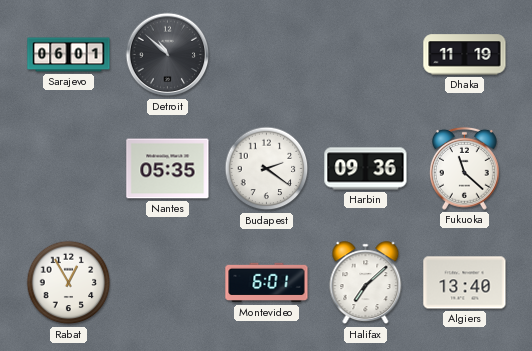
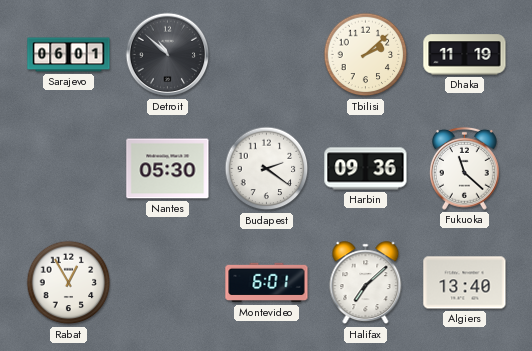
Tbilisi: none -> 2:08
Nantes: 05:35 -> 05:30
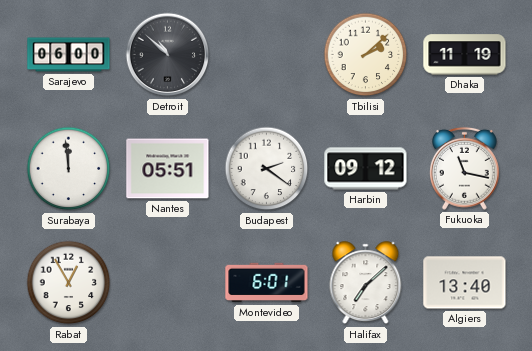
Sarajevo: 06:01 -> 06:00
Surabaya: none -> 11:59
Nantes: 05:30 -> 05:51
Harbin: 09:36 -> 09:12
Fukuoka: 11:22 -> 11:17
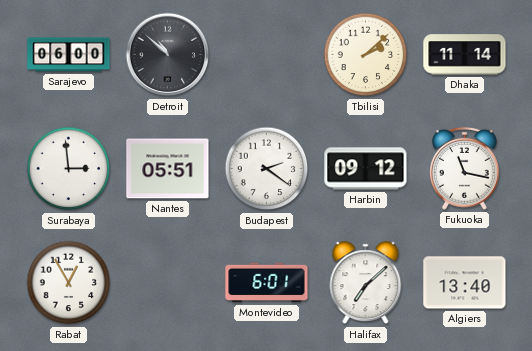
Dhaka: 11:19 -> 11:14
Surabaya: 11:59 -> 2:59
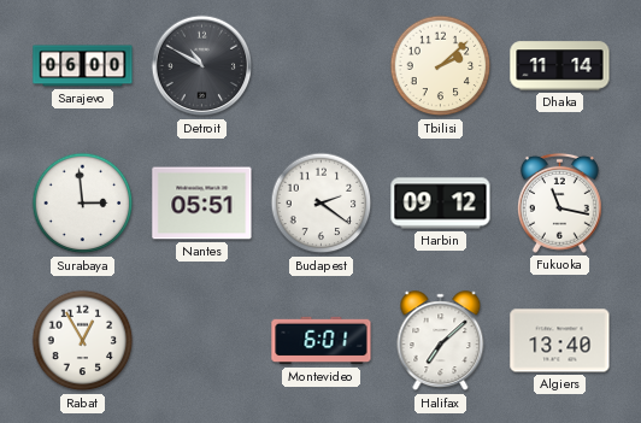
Detroit: 10:52 -> 10:50
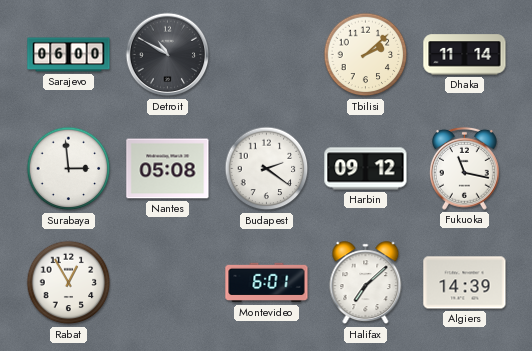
Nantes: 05:51 -> 05:08
Algiers: 13:40 -> 14:39
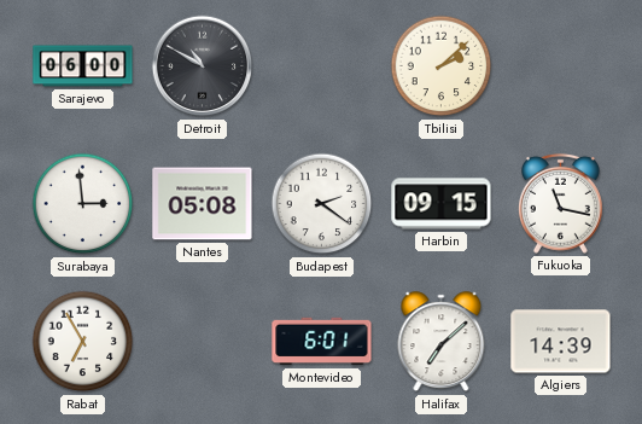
Dhaka: 11:14 -> none
Harbin: 09:12 -> 09:15
Rabat: 12:55 -> 6:55
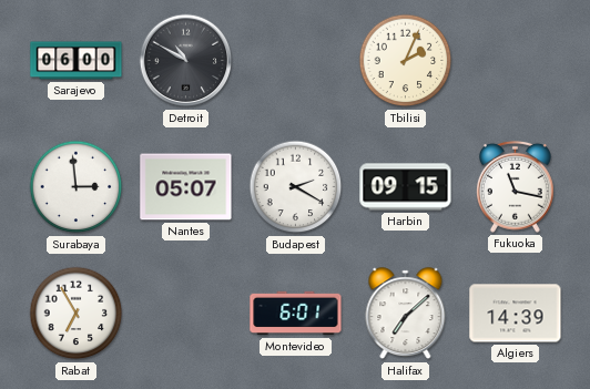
Tbilisi: 2:08 -> 2:04
Nantes: 05:08 -> 05:07
Budapest: 2:21 -> 2:20
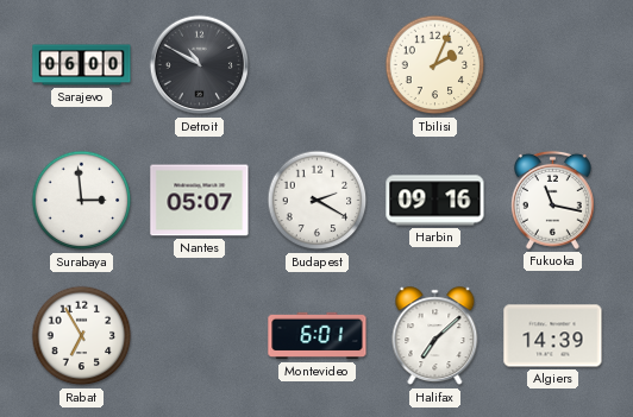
Harbin: 09:15 -> 09:16
